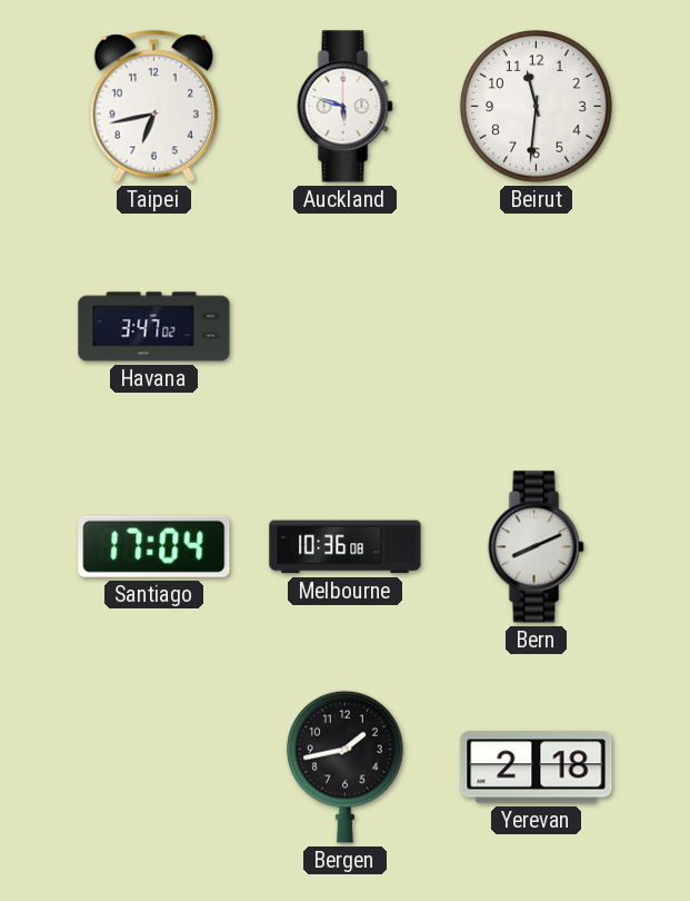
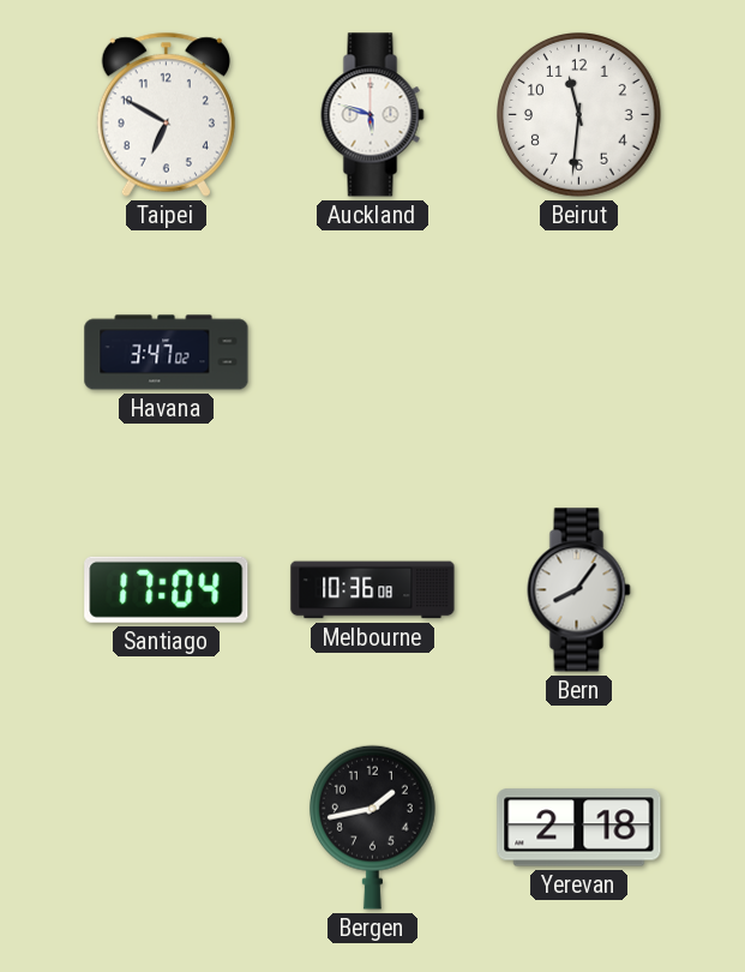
Taipei: 6:43 -> 6:50
Bern: 8:11 -> 8:06
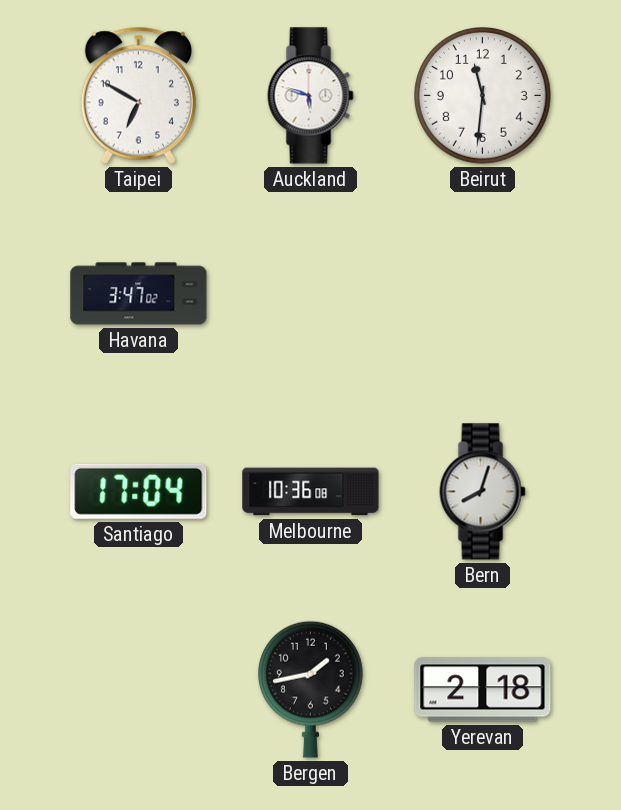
Bern: 8:06 -> 8:03
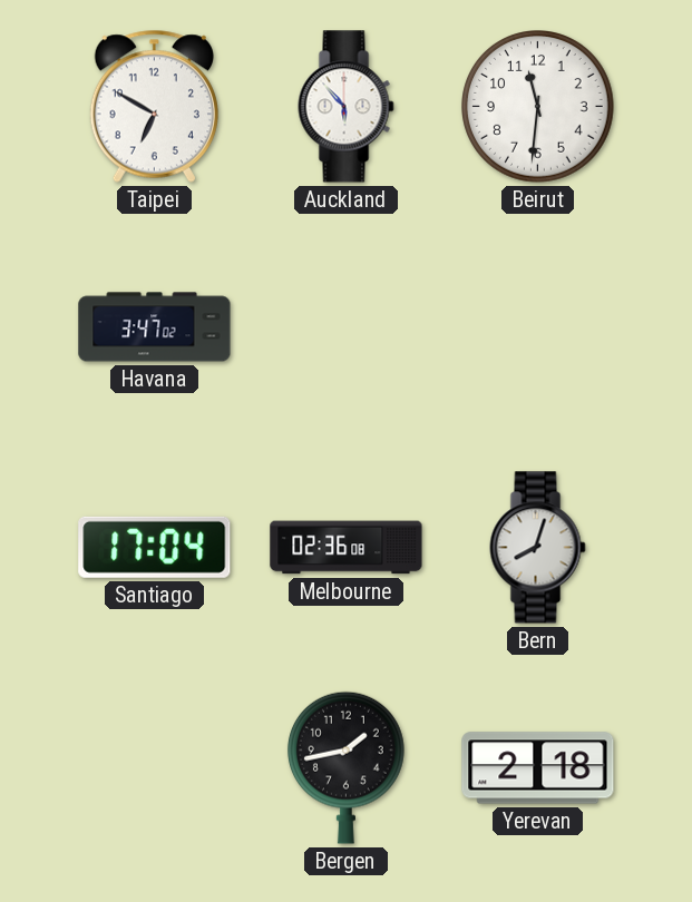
Auckland: 5:48 -> 5:53
Melbourne: 10:36 -> 02:36
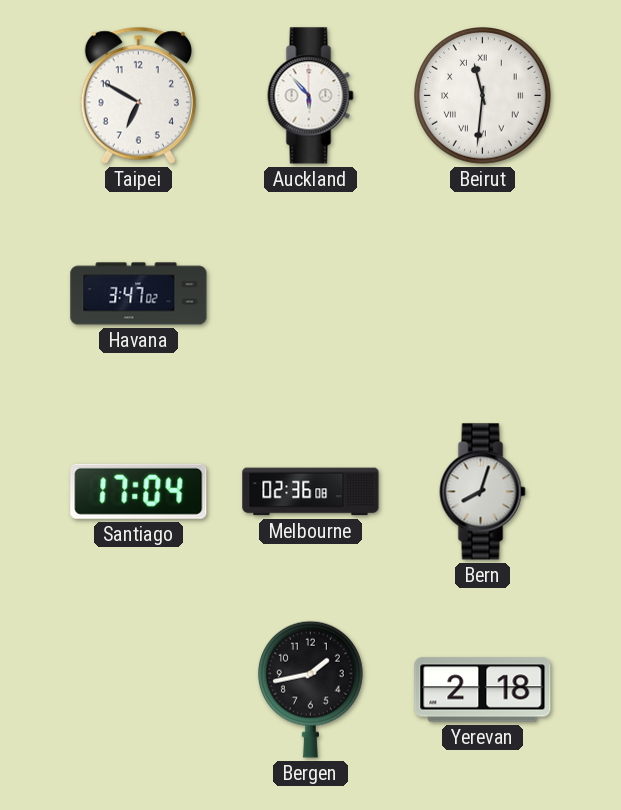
Beirut numerals: Arabic -> Roman
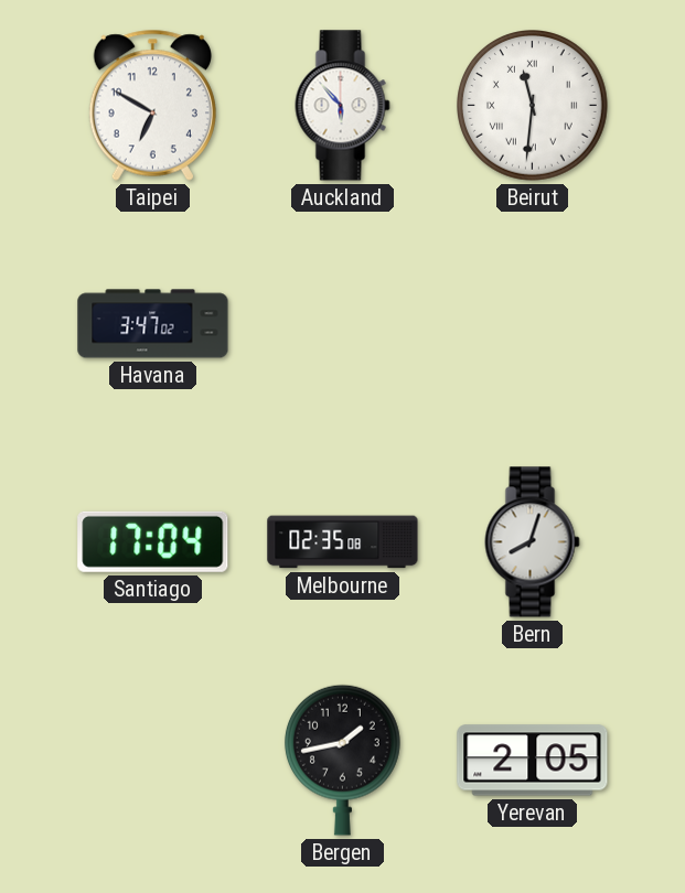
Melbourne: 02:36 -> 02:35
Yerevan: 2:18 -> 2:05
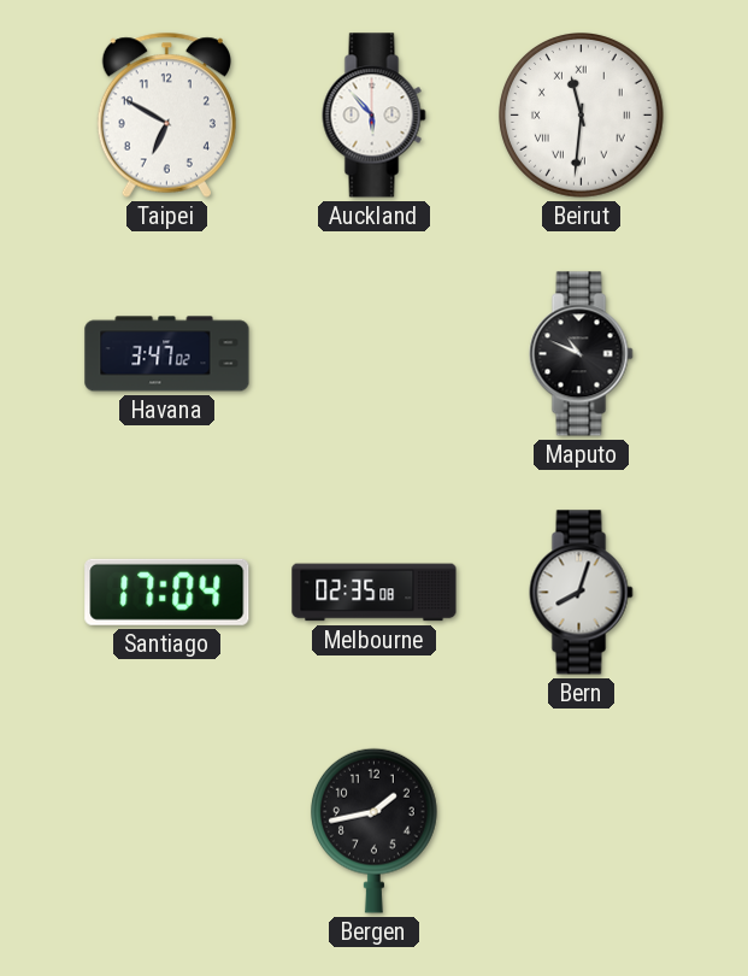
Maputo: none -> 10:49
Yerevan: 2:05 -> none
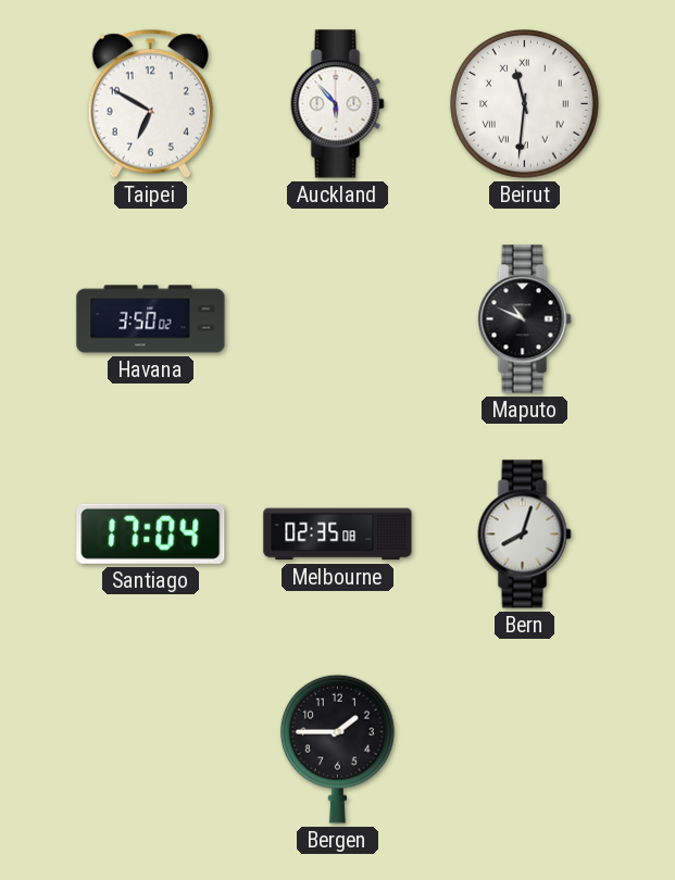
Havana: 3:47 -> 3:50
Bergen: 1:43 -> 1:45
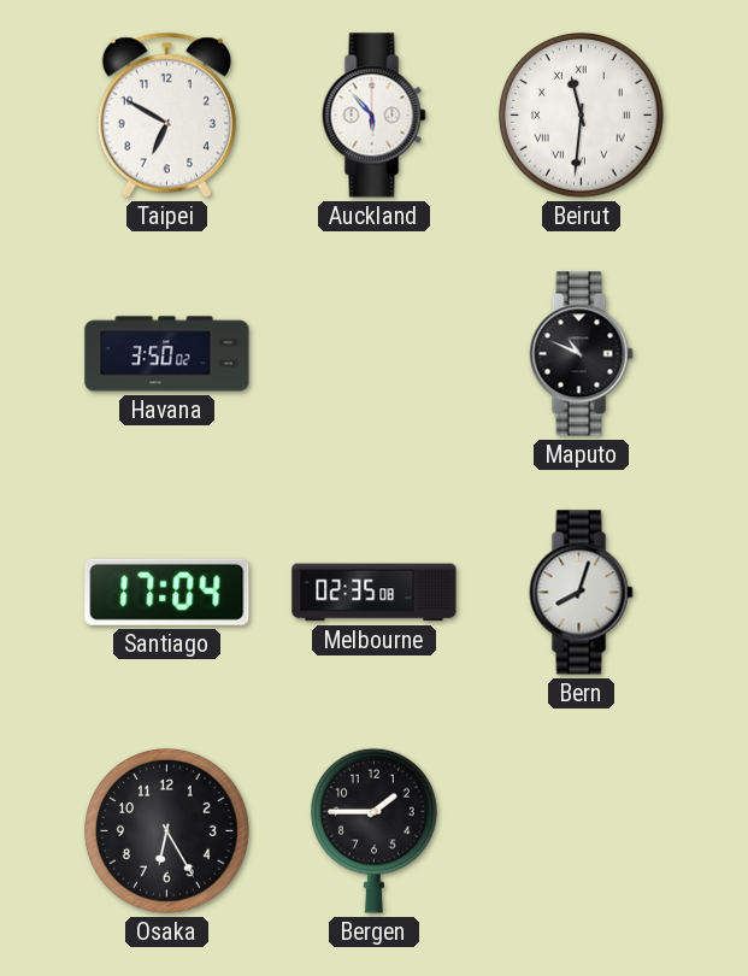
Osaka: none -> 6:25
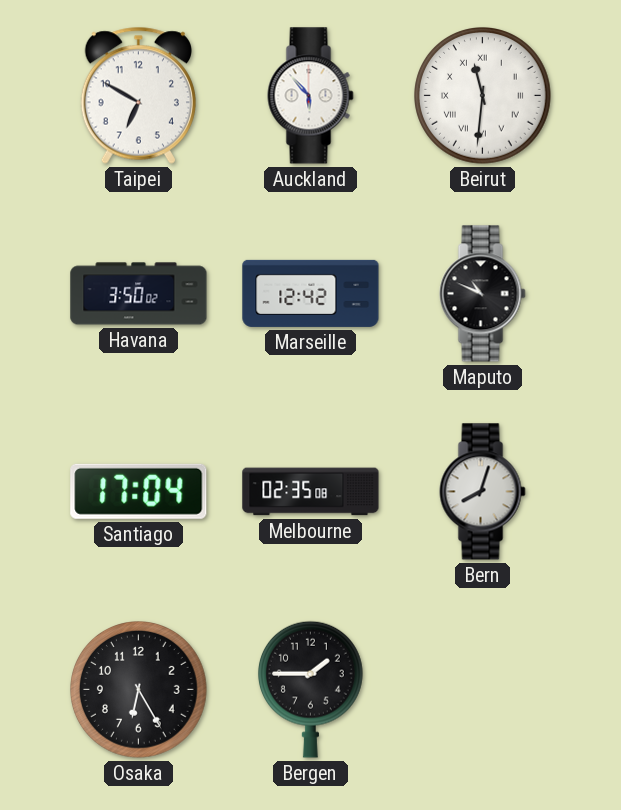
Marseille: none -> 12:42
